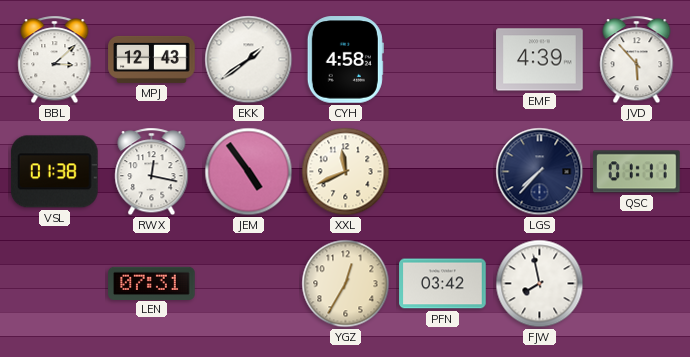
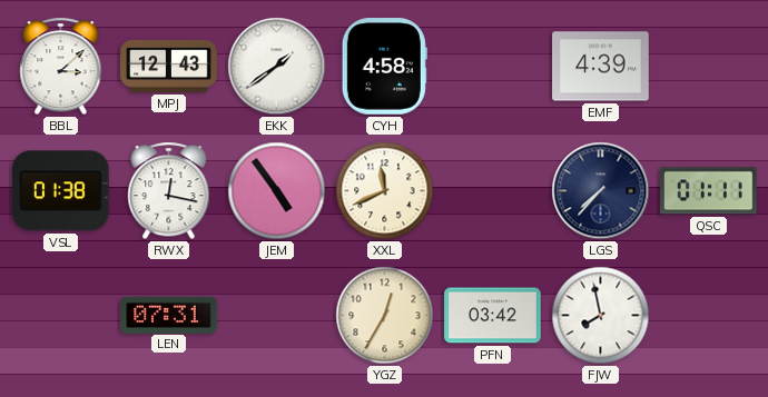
JVD: 5:53 -> none
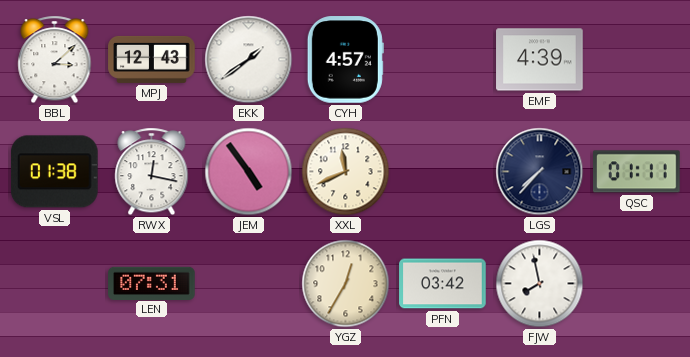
CYH: 4:58 -> 4:57
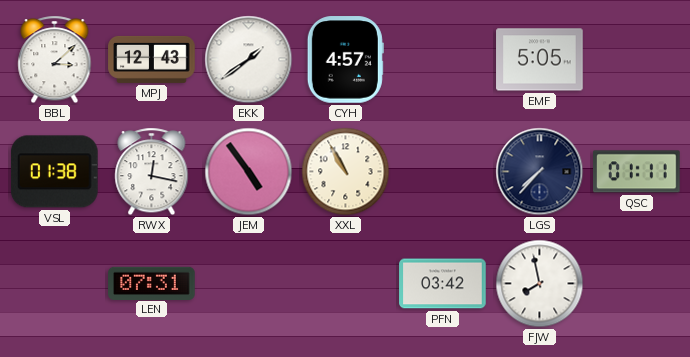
EMF: 4:39 -> 5:05
XXL: 11:41 -> 10:55
YGZ: 12:35 -> none
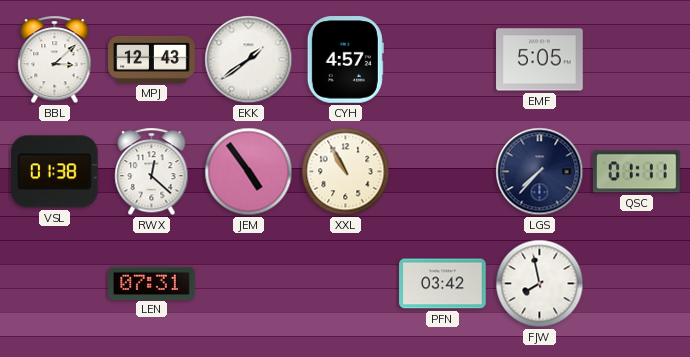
RWX: 12:17 -> 12:22
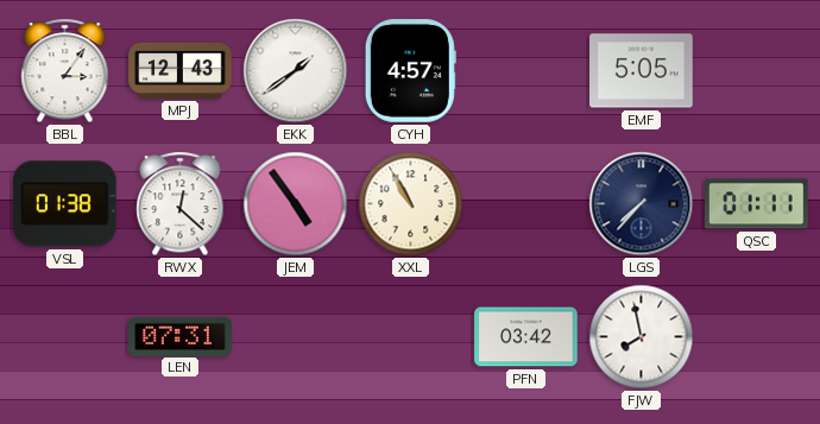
BBL: 3:08 -> 3:06
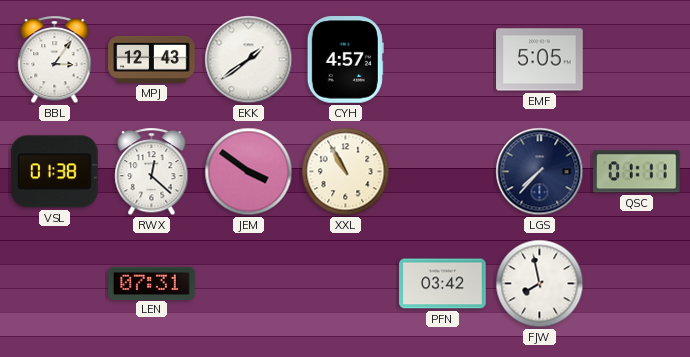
JEM: 4:54 -> 3:51
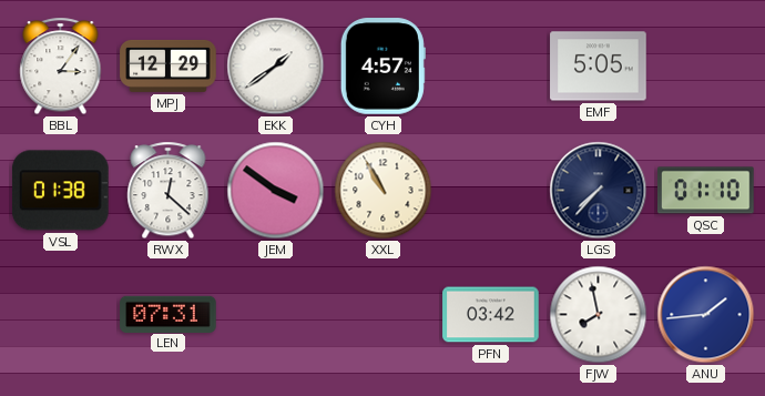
MPJ: 12:43 -> 12:29
QSC: 01:11 -> 01:10
ANU: none -> 1:44
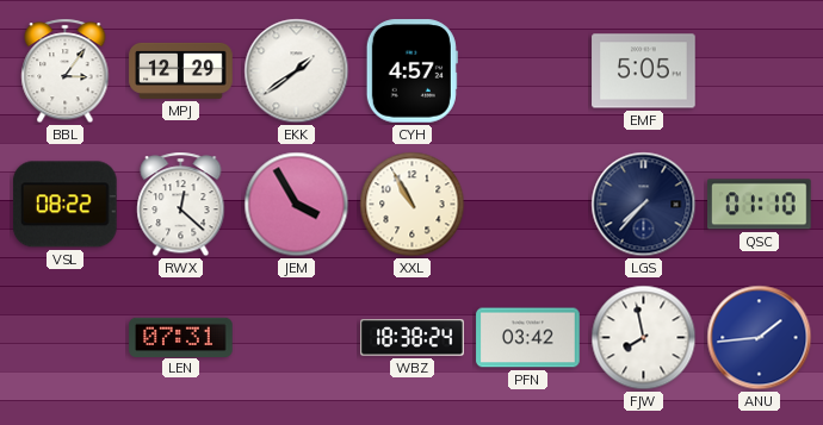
VSL: 01:38 -> 08:22
JEM: 3:51 -> 3:55
WBZ: none -> 18:38
